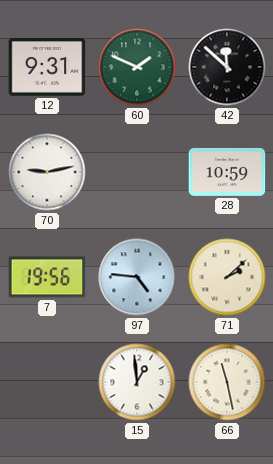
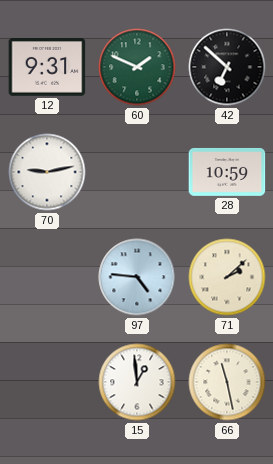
42: 11:52 -> 6:52
7: 19:56 -> none
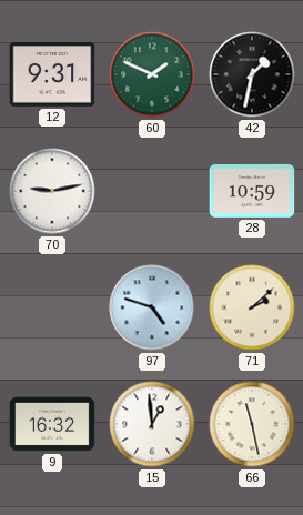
42: 6:52 -> 1:32
97: 4:46 -> 4:48
9: none -> 16:32
